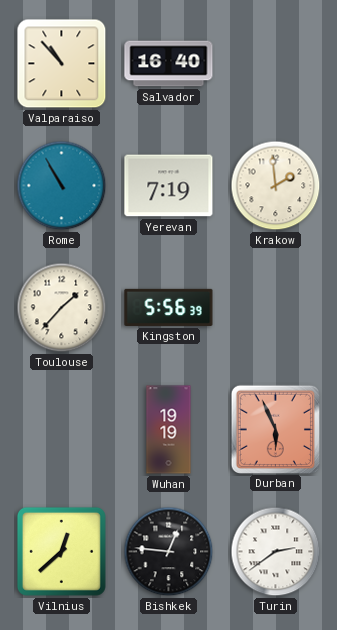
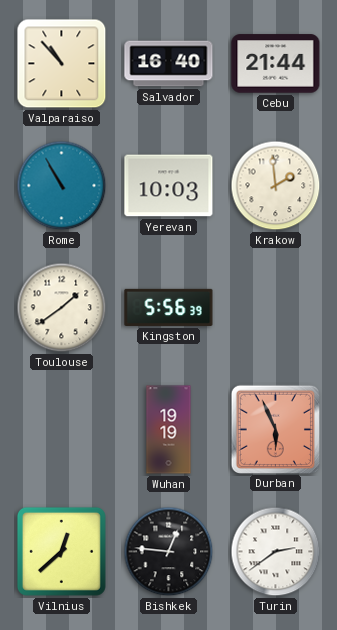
Cebu: none -> 21:44
Yerevan: 7:19 -> 10:03
Toulouse: 1:37 -> 1:39
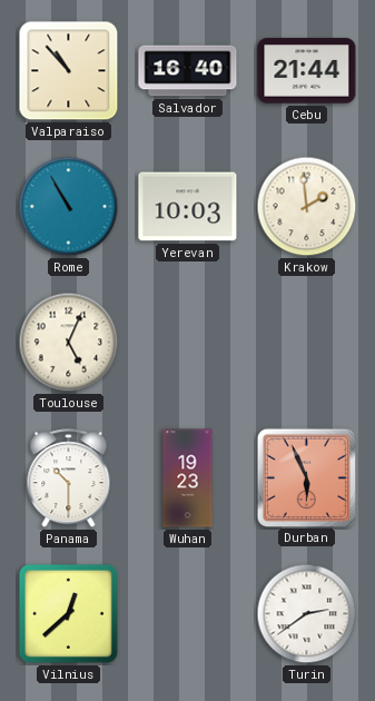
Toulouse: 1:39 -> 5:04
Kingston: 5:56 -> none
Panama: none -> 10:30
Wuhan: 19:19 -> 19:23
Bishkek: 12:46 -> none
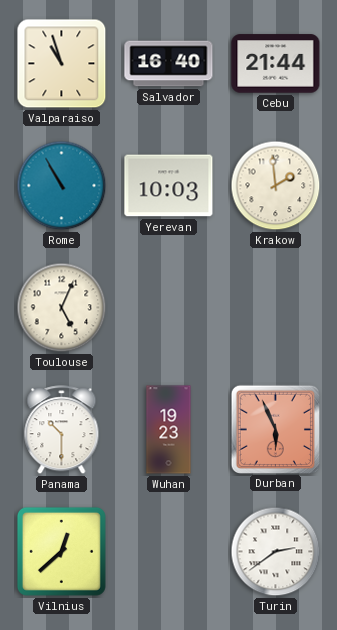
Valparaiso: 10:53 -> 10:57
